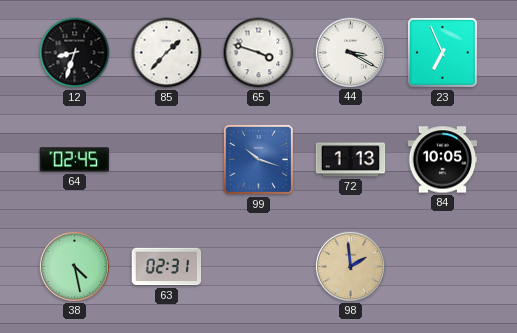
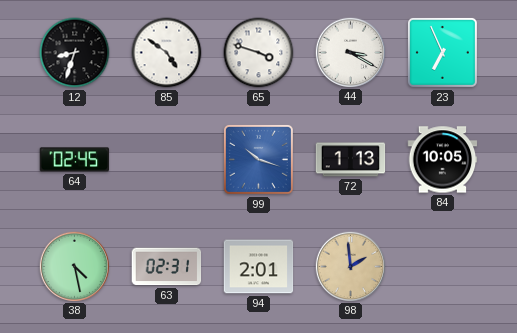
85: 1:37 -> 4:51
94: none -> 2:01
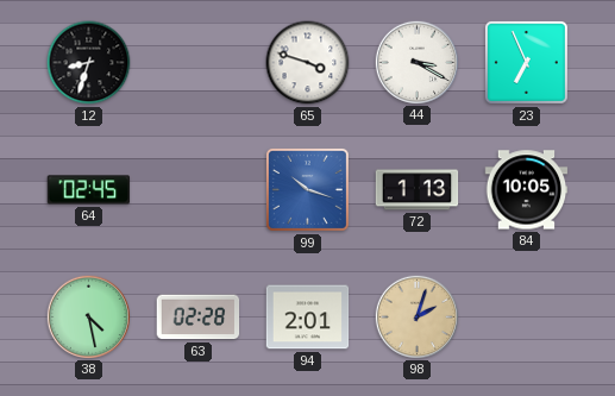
85: 4:51 -> none
63: 02:31 -> 02:28
98: 1:59 -> 2:03
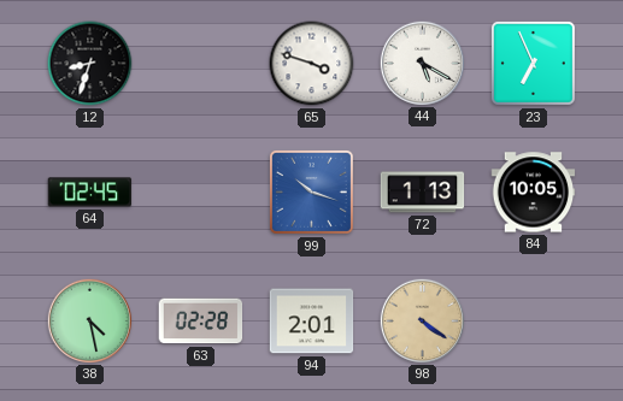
44: 3:20 -> 5:20
98: 2:03 -> 4:21
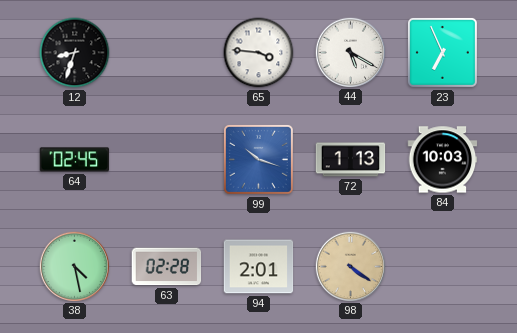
65: 3:48 -> 3:46
84: 10:05 -> 10:03
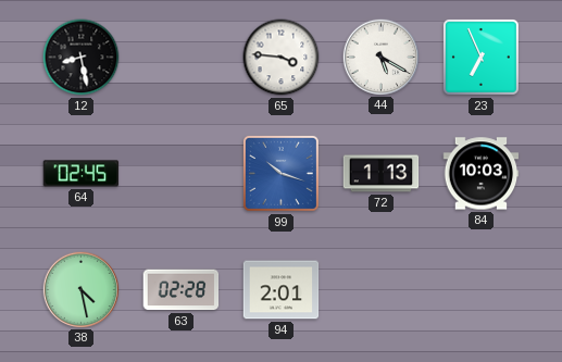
12: 8:33 -> 8:28
98: 4:21 -> none
